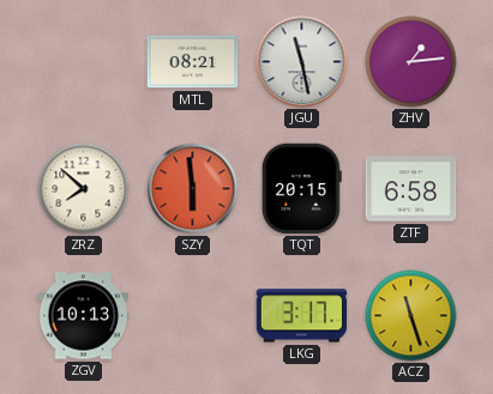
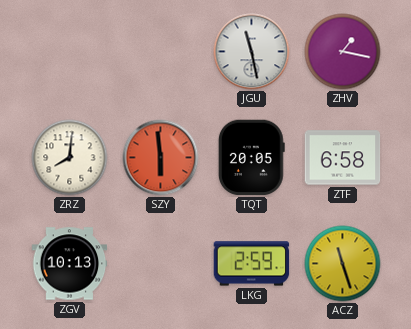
MTL: 08:21 -> none
ZHV: 1:14 -> 1:17
ZRZ: 7:52 -> 8:01
TQT: 20:15 -> 20:05
LKG: 3:17 -> 2:59
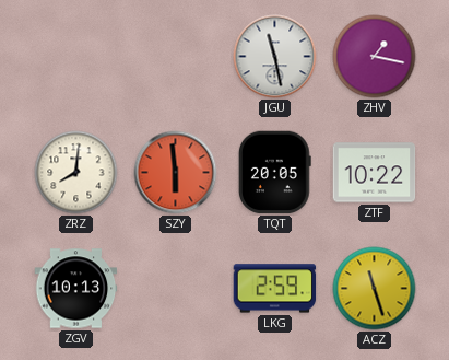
ZTF: 6:58 -> 10:22
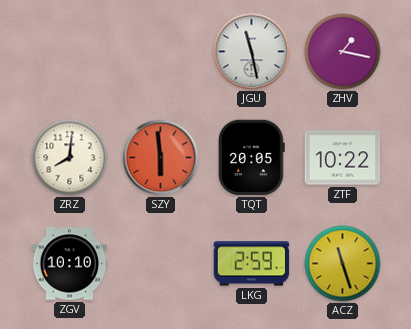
ZGV: 10:13 -> 10:10
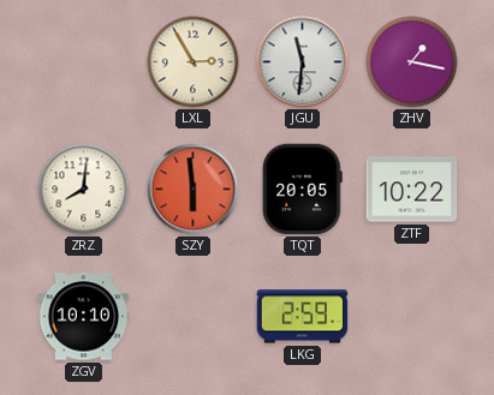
LXL: none -> 2:55
JGU: 11:28 -> 11:31
ACZ: 11:27 -> none
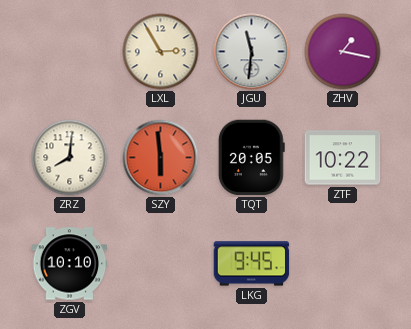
LKG: 2:59 -> 9:45
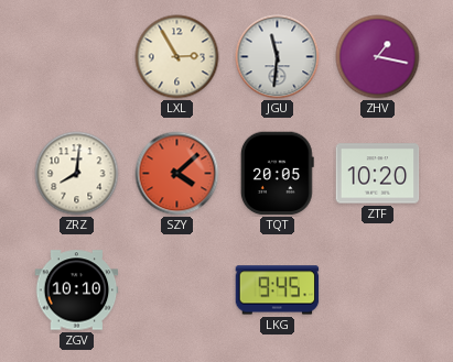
SZY: 5:59 -> 4:08
ZTF: 10:22 -> 10:20
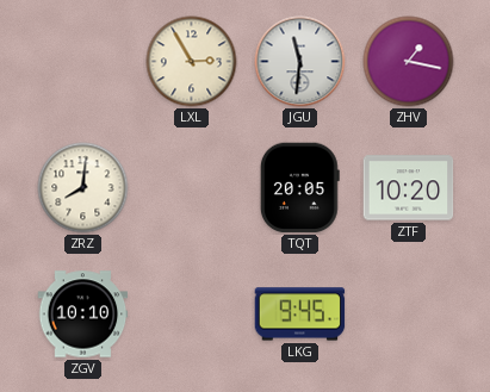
SZY: 4:08 -> none
